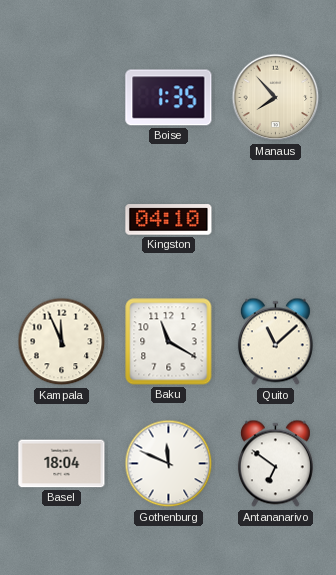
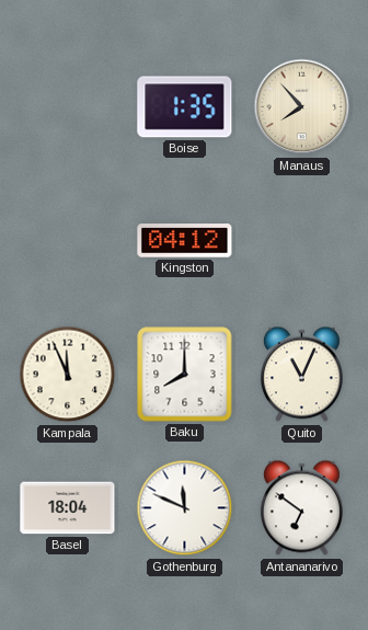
Kingston: 04:10 -> 04:12
Baku: 11:20 -> 8:00
Quito: 11:08 -> 11:04
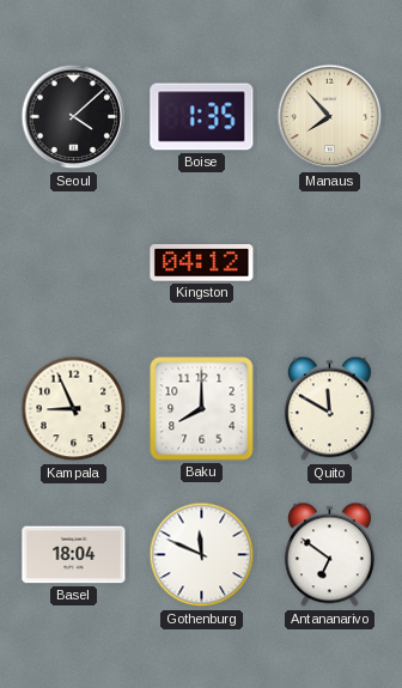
Seoul: none -> 4:08
Kampala: 11:56 -> 8:56
Quito: 11:04 -> 11:50
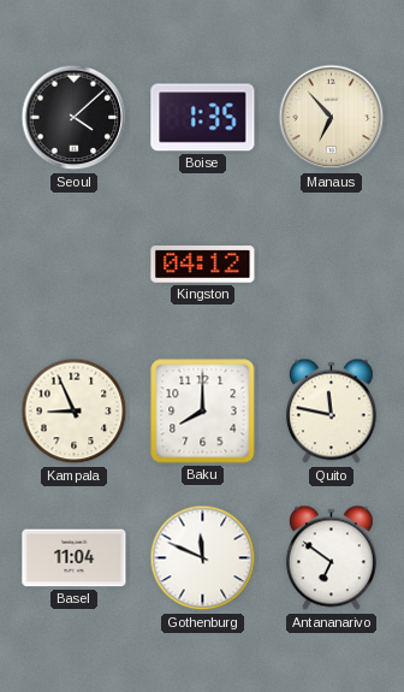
Manaus: 7:53 -> 6:53
Quito: 11:50 -> 11:47
Basel: 18:04 -> 11:04
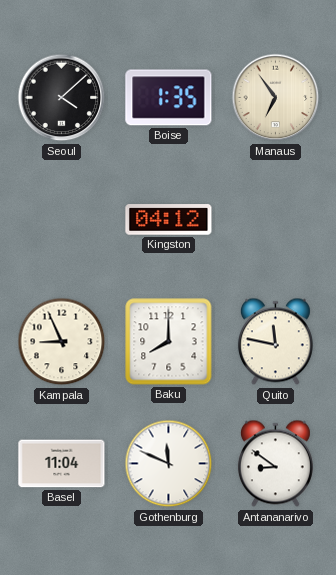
Manaus: 6:53 -> 6:54
Antananarivo: 6:51 -> 8:51
